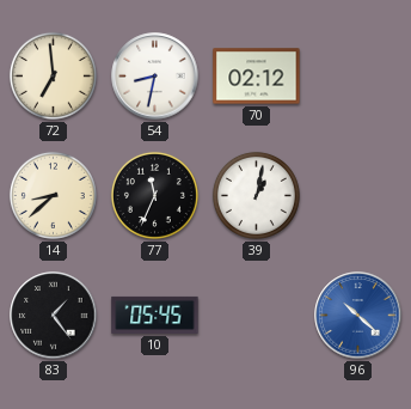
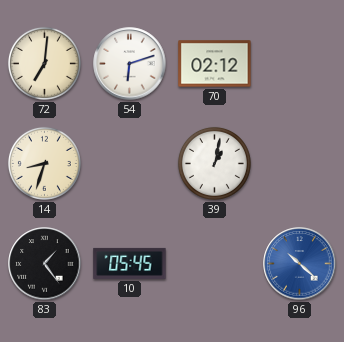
72: 6:59 -> 7:01
54: 8:32 -> 6:12
14: 8:38 -> 8:33
77: 11:34 -> none
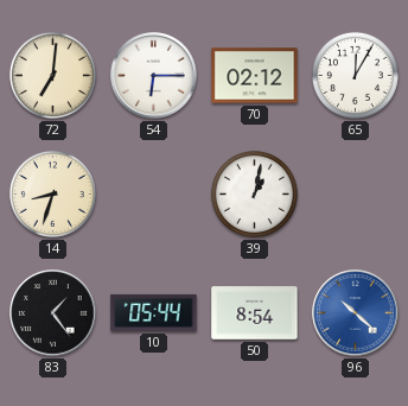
54: 6:12 -> 6:15
65: none -> 12:05
10: 05:45 -> 05:44
50: none -> 8:54
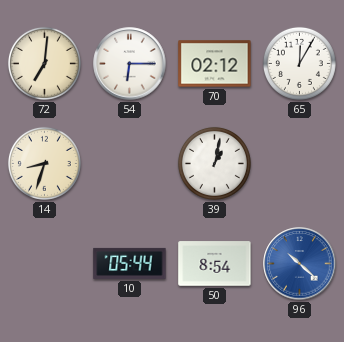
83: 1:24 -> none
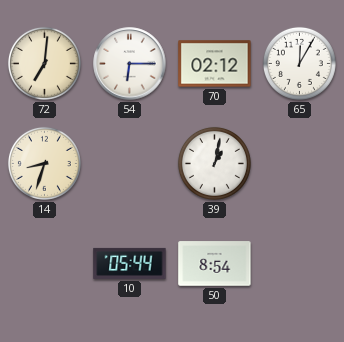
96: 10:22 -> none
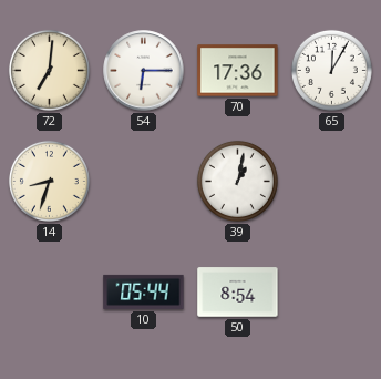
70: 02:12 -> 17:36
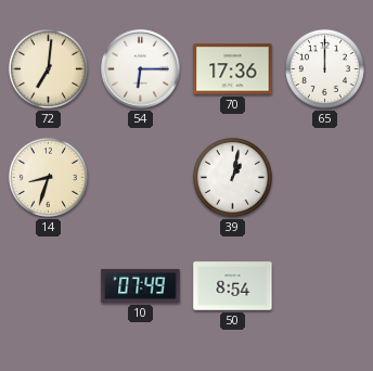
65: 12:05 -> 12:00
10: 05:44 -> 07:49
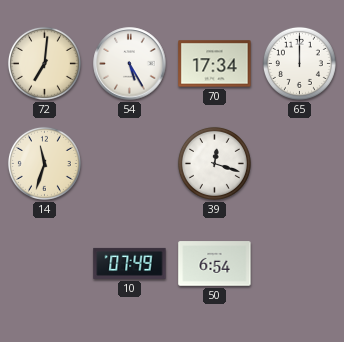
54: 6:15 -> 5:25
70: 17:36 -> 17:34
14: 8:33 -> 11:33
39: 1:02 -> 12:18
50: 8:54 -> 6:54
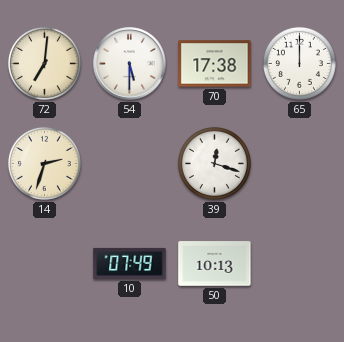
54: 5:25 -> 5:30
70: 17:34 -> 17:38
14: 11:33 -> 2:33
50: 6:54 -> 10:13
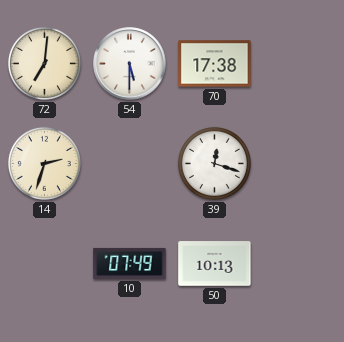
65: 12:00 -> none
